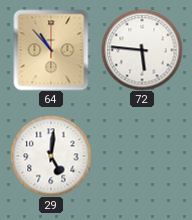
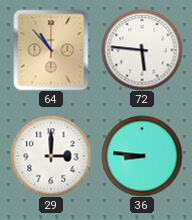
29: 5:01 -> 3:00
36: none -> 8:46
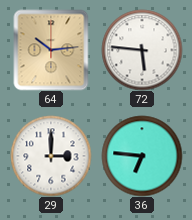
64: 10:53 -> 10:14
36: 8:46 -> 6:46
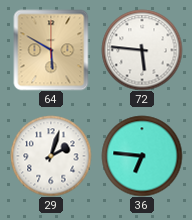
64: 10:14 -> 5:50
29: 3:00 -> 2:03
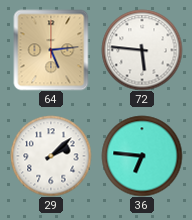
64: 5:50 -> 5:14
29: 2:03 -> 2:08
